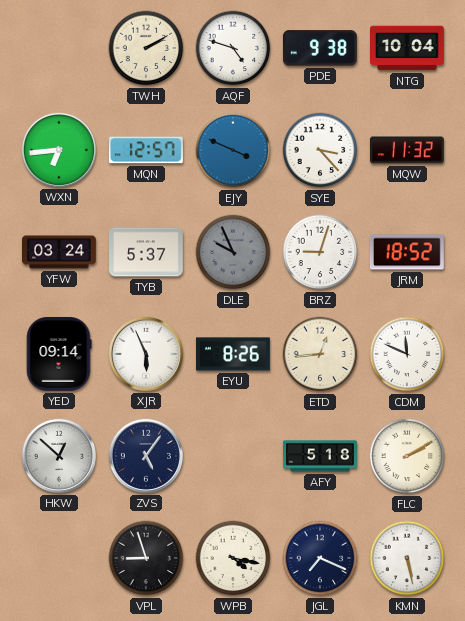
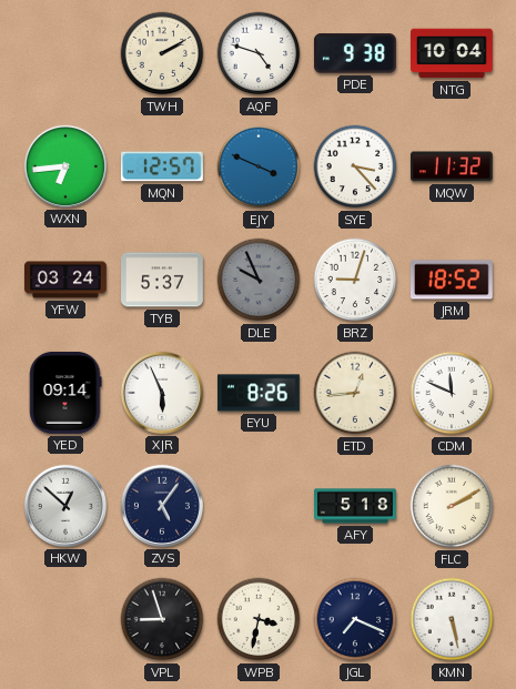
WPB: 4:17 -> 3:32
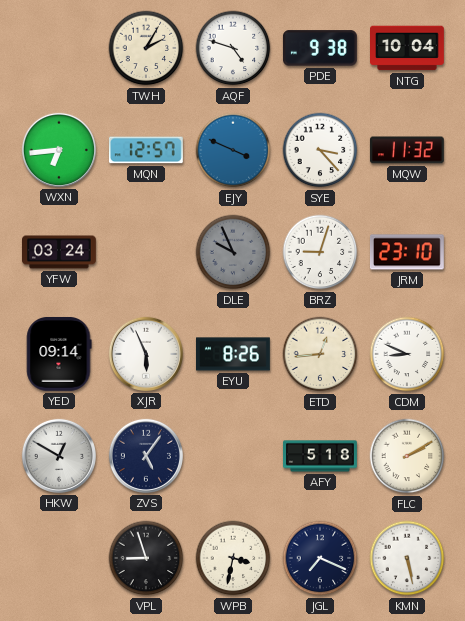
TWH: 2:10 -> 2:05
TYB: 5:37 -> none
JRM: 18:52 -> 23:10
CDM: 11:49 -> 8:49
HKW: 12:52 -> 12:50
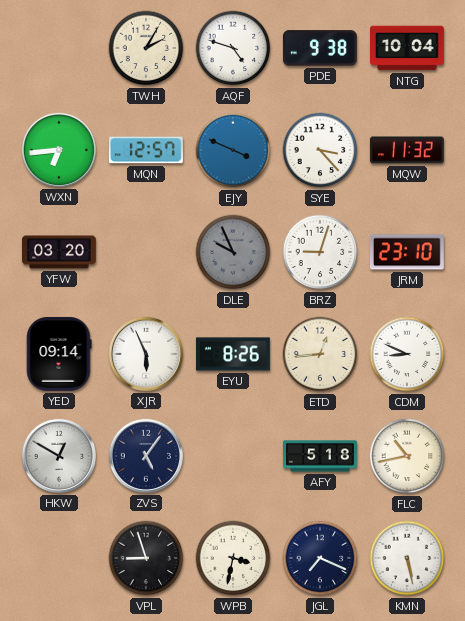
YFW: 03:24 -> 03:20
FLC: 2:10 -> 10:43
